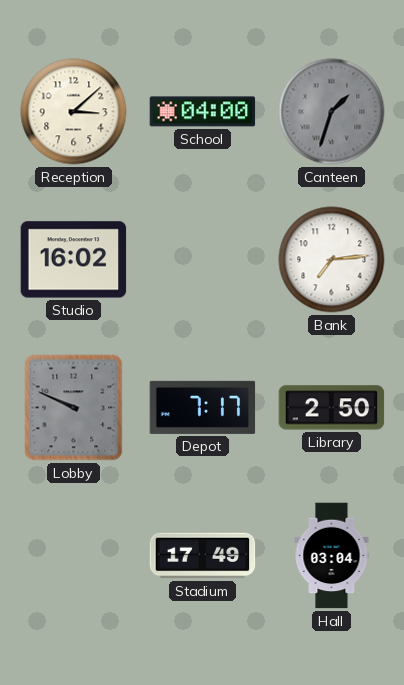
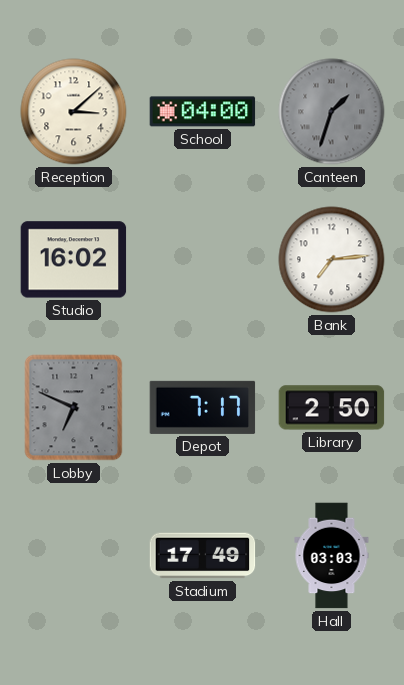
Lobby: 9:49 -> 6:49
Hall: 03:04 -> 03:03
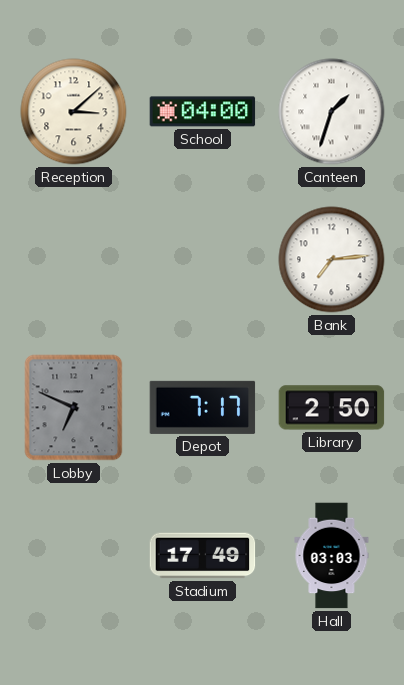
Canteen dial: grey -> white
Studio: 16:02 -> none
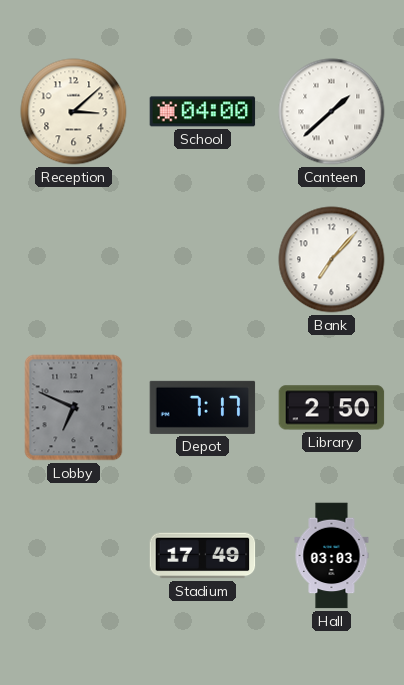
Canteen: 1:33 -> 1:38
Bank: 7:14 -> 7:07
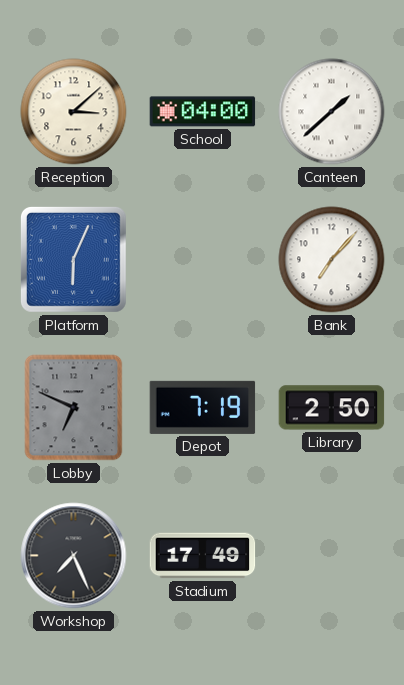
Platform: none -> 6:04
Depot: 7:17 -> 7:19
Workshop: none -> 7:26
Hall: 03:03 -> none
